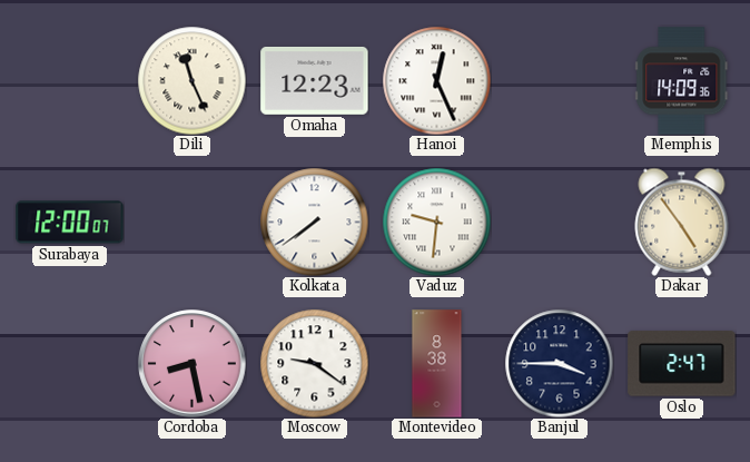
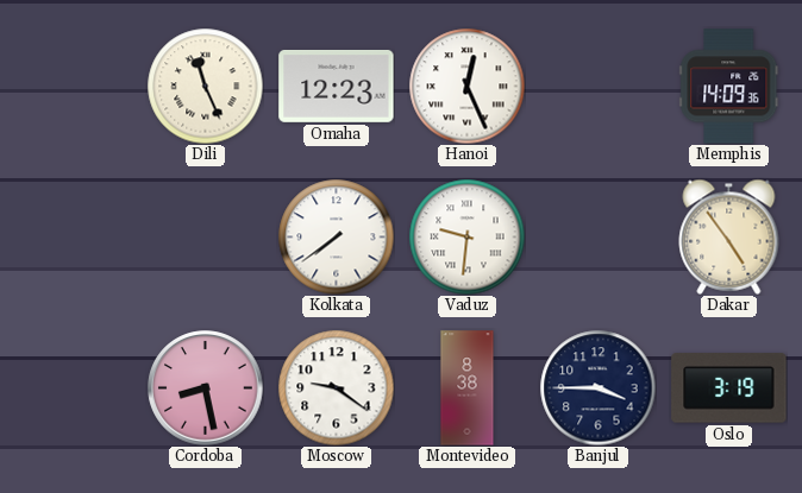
Surabaya: 12:00 -> none
Oslo: 2:47 -> 3:19
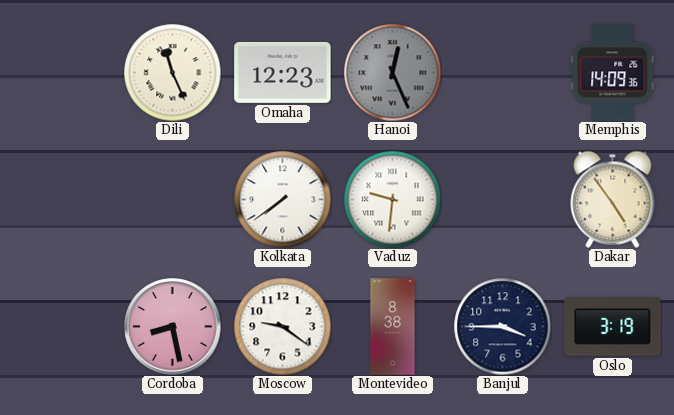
Hanoi dial: white -> grey
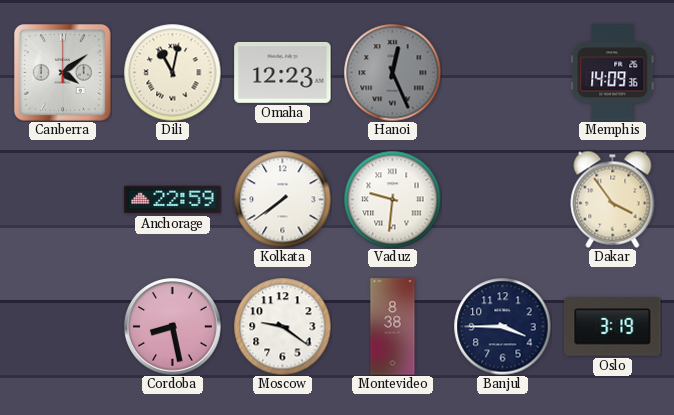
Canberra: none -> 4:09
Dili: 11:26 -> 11:02
Anchorage: none -> 22:59
Dakar: 4:54 -> 3:54
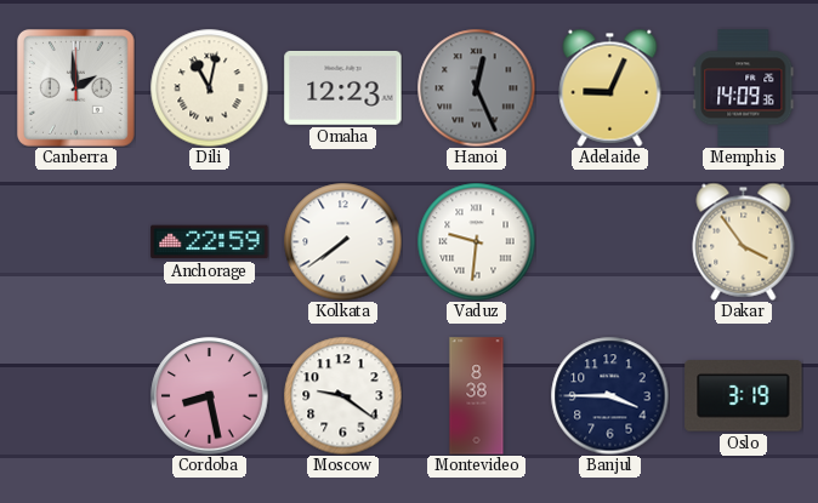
Canberra: 4:09 -> 1:59
Adelaide: none -> 9:04
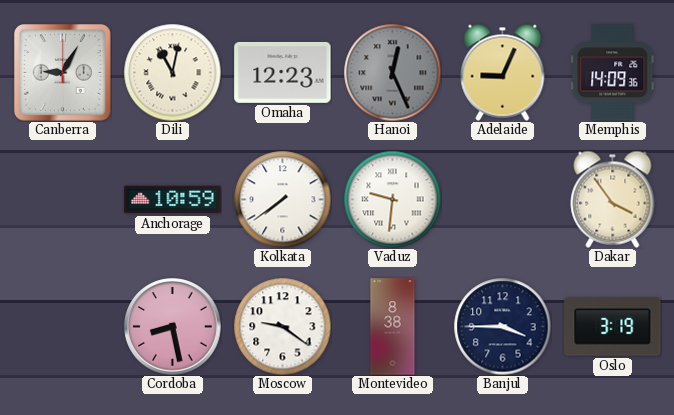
Canberra: 1:59 -> 9:05
Anchorage: 22:59 -> 10:59
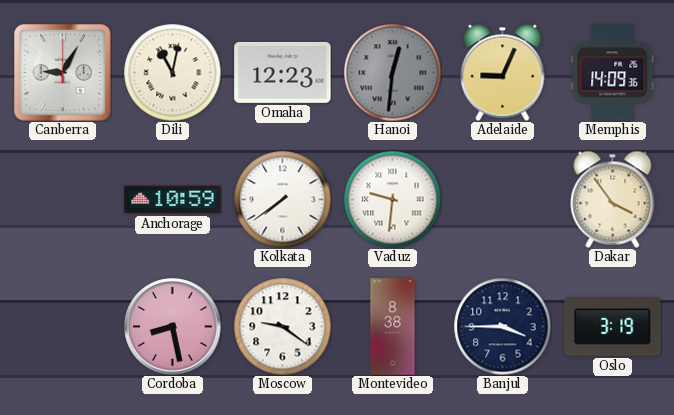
Hanoi: 12:26 -> 12:31
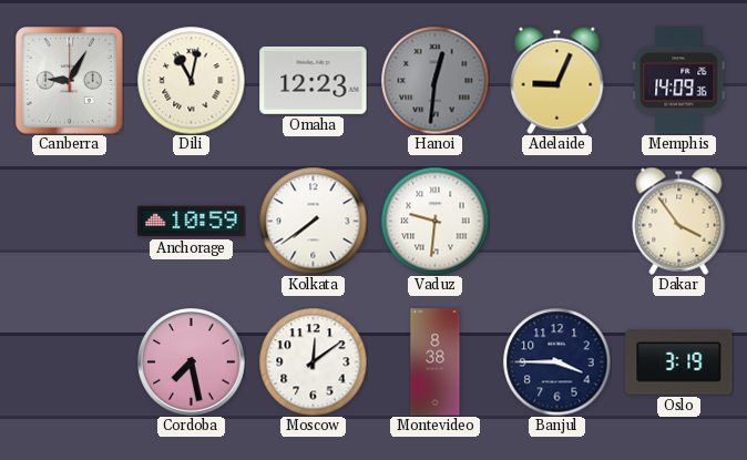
Cordoba: 8:28 -> 7:28
Moscow: 9:21 -> 12:09
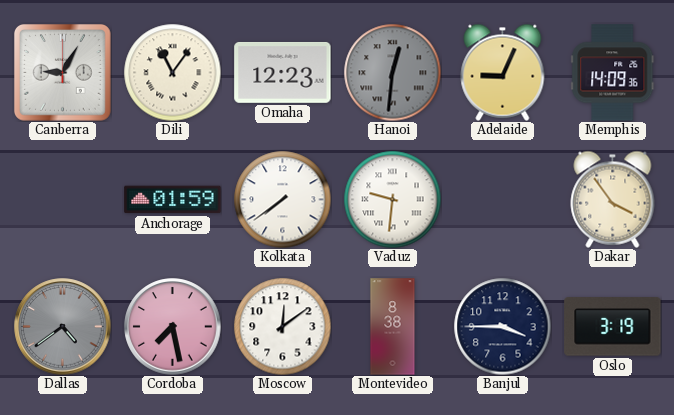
Dili: 11:02 -> 11:06
Anchorage: 10:59 -> 01:59
Dallas: none -> 4:39
